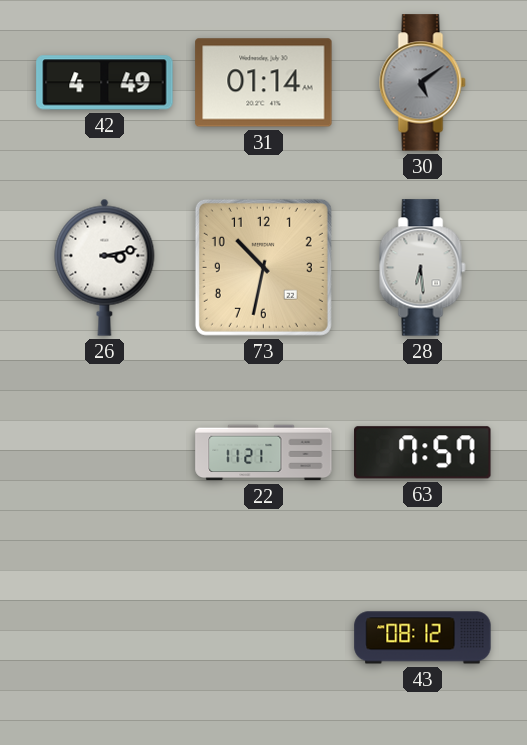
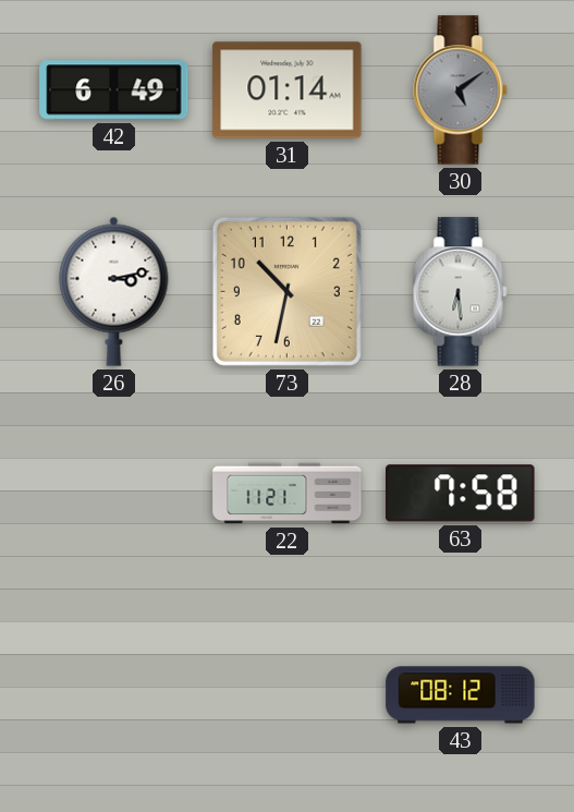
42: 4:49 -> 6:49
63: 7:57 -> 7:58
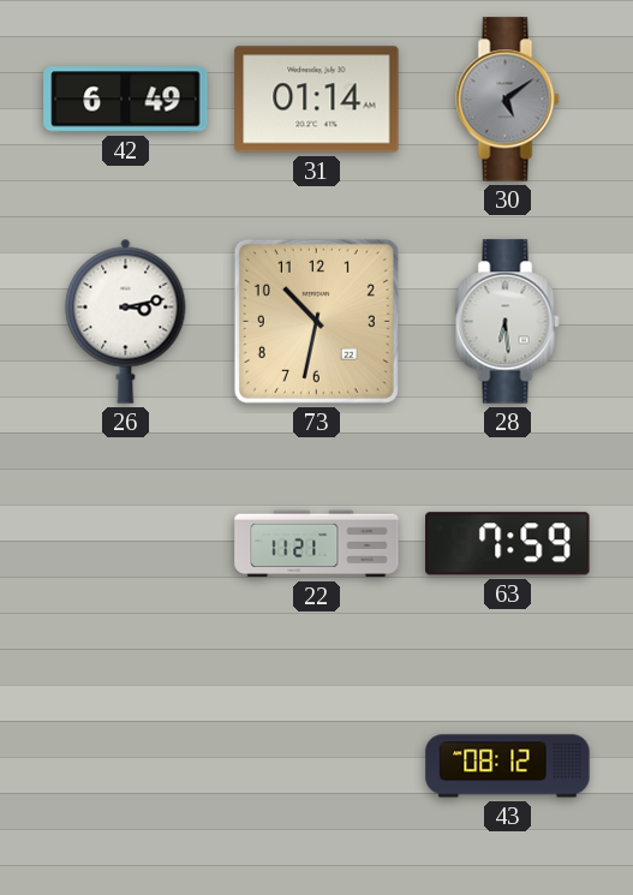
63: 7:58 -> 7:59
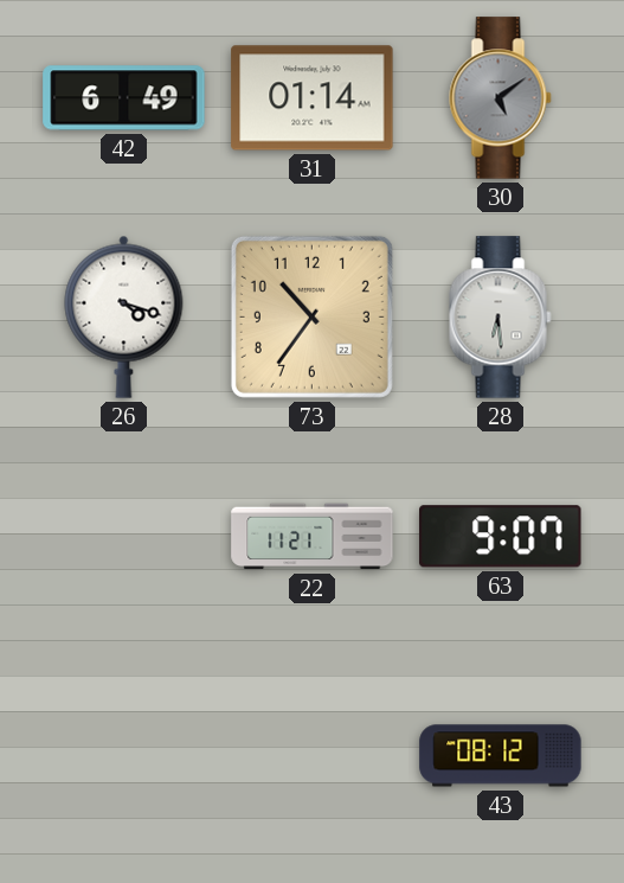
26: 3:13 -> 4:18
73: 10:32 -> 10:36
63: 7:59 -> 9:07
